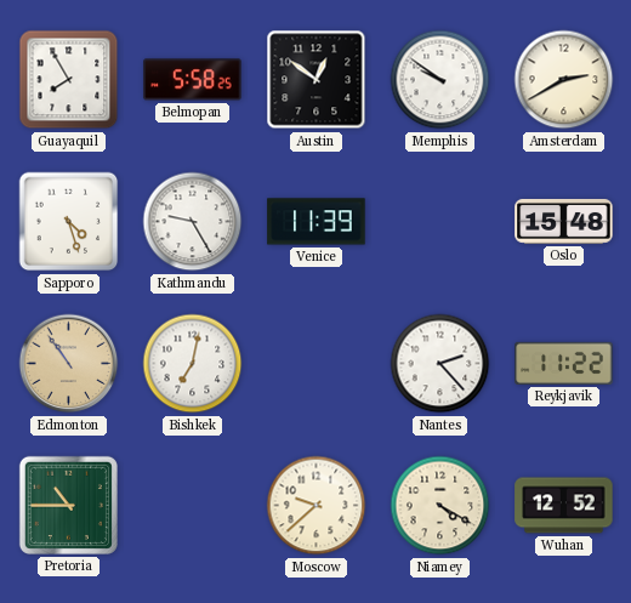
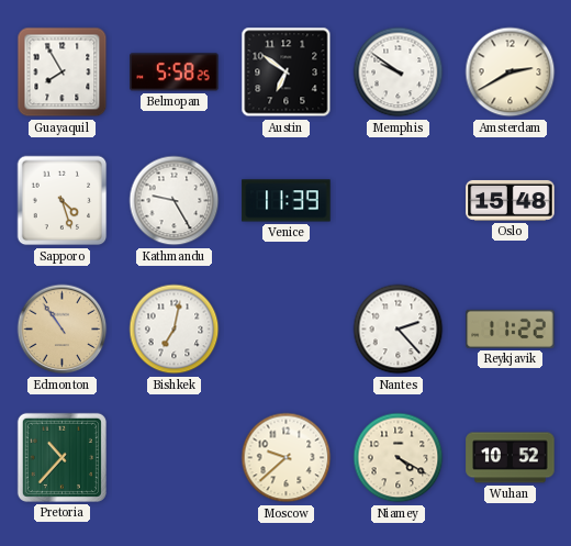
Austin: 12:51 -> 6:51
Pretoria: 10:45 -> 10:37
Wuhan: 12:52 -> 10:52
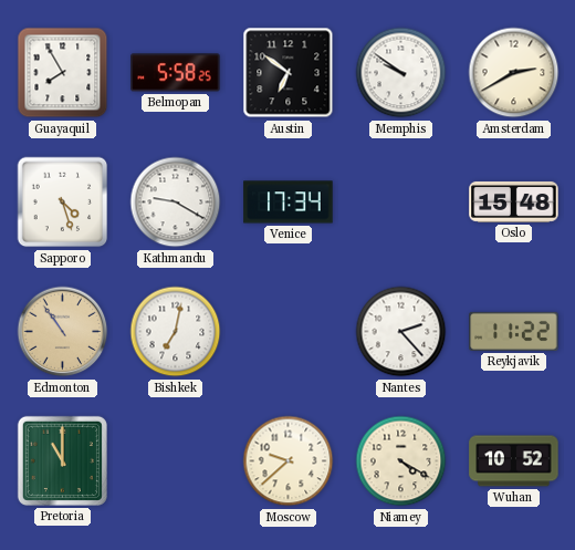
Kathmandu: 9:25 -> 9:20
Venice: 11:39 -> 17:34
Pretoria: 10:37 -> 11:00
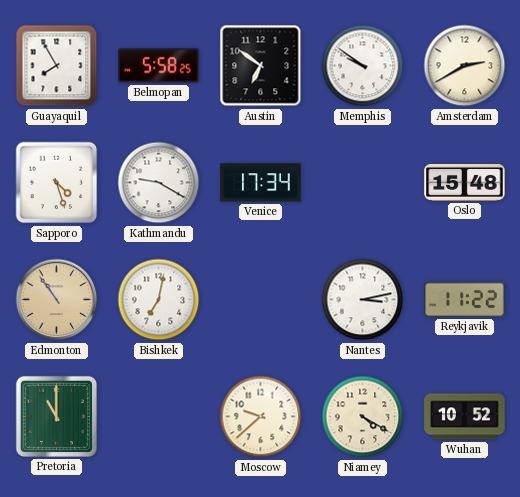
Nantes: 2:23 -> 3:13
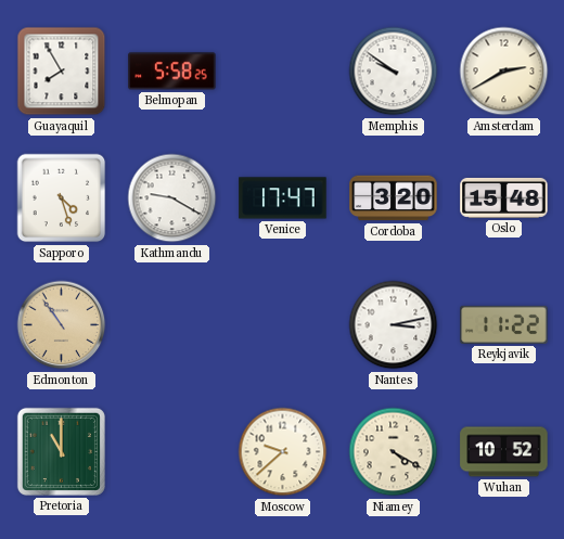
Austin: 6:51 -> none
Venice: 17:34 -> 17:47
Cordoba: none -> 3:20
Bishkek: 7:02 -> none
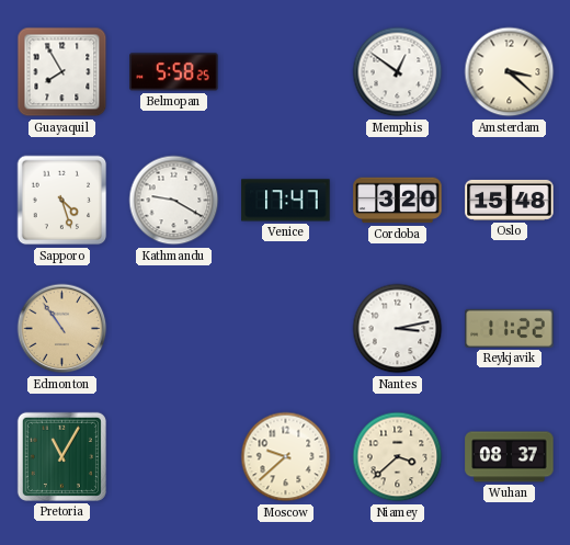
Memphis: 9:51 -> 12:51
Amsterdam: 2:40 -> 3:22
Pretoria: 11:00 -> 11:05
Niamey: 4:20 -> 3:38
Wuhan: 10:52 -> 08:37
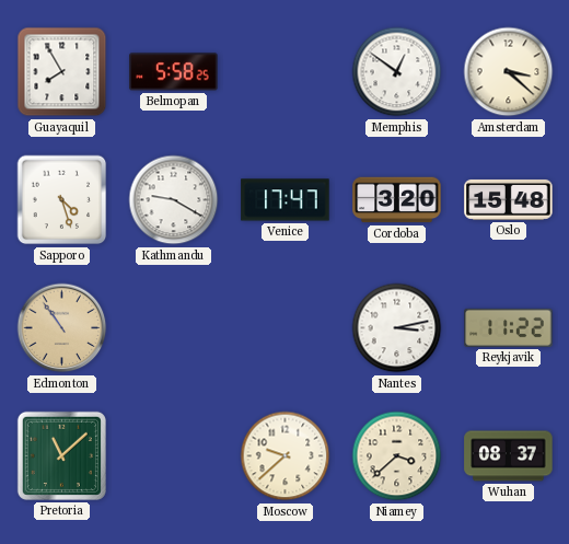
Pretoria: 11:05 -> 11:08
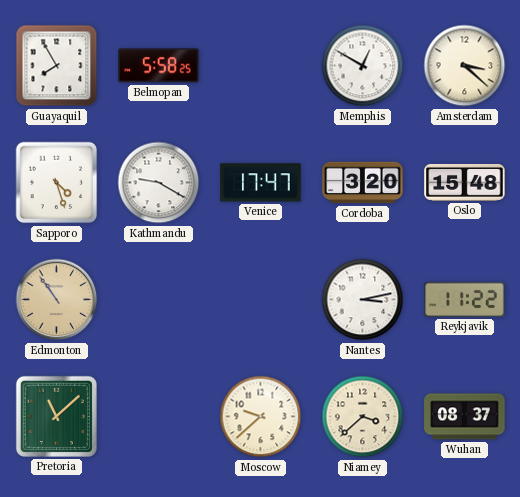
Memphis: 12:51 -> 12:50
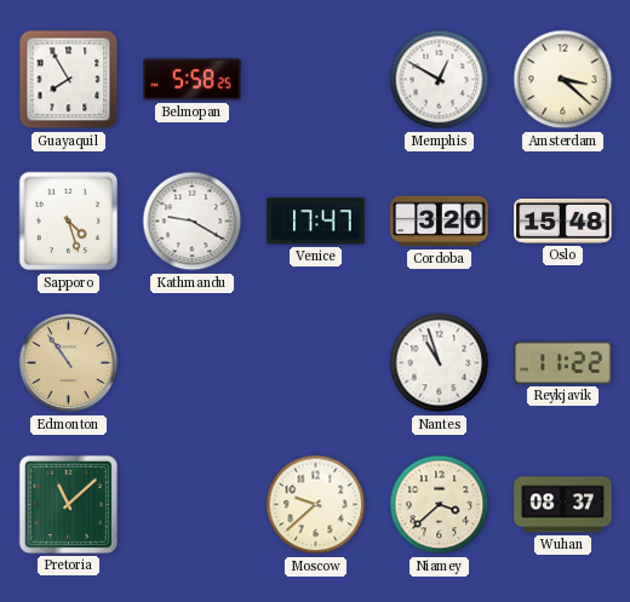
Nantes: 3:13 -> 10:57
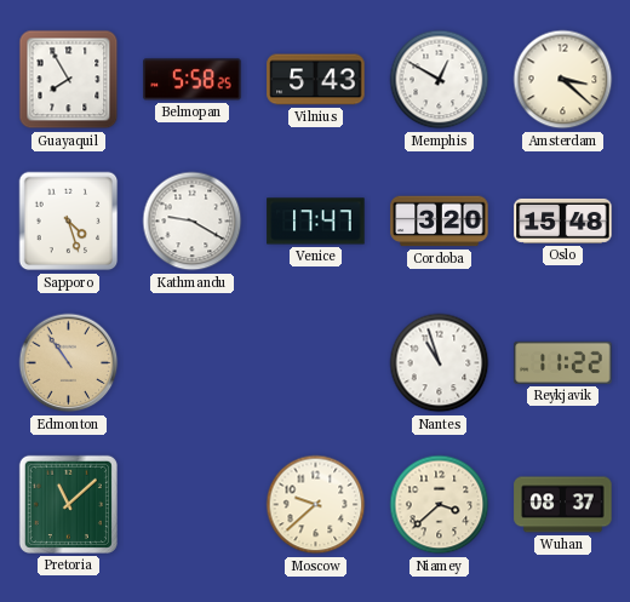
Vilnius: none -> 5:43
